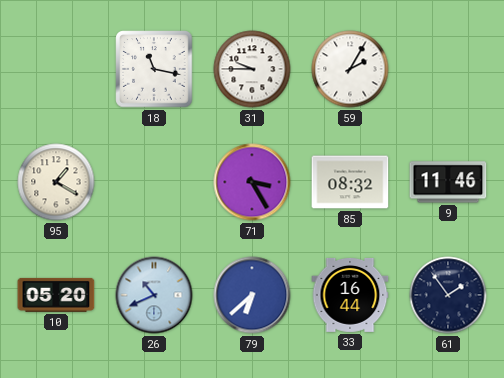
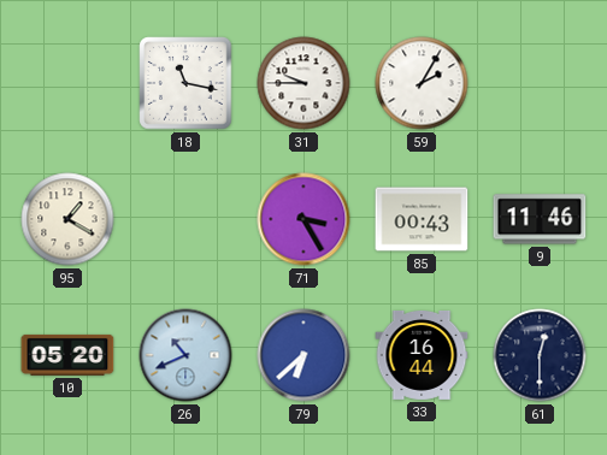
85: 08:32 -> 00:43
61: 1:54 -> 12:30
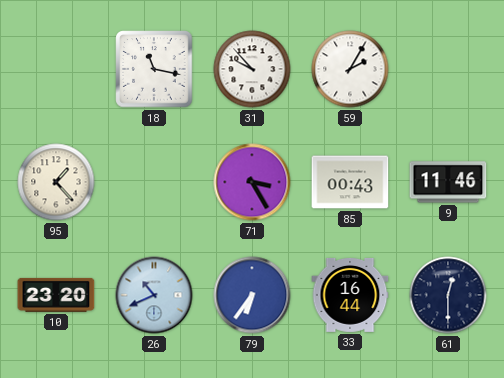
31: 9:45 -> 9:53
95: 1:20 -> 1:23
10: 05:20 -> 23:20
79: 6:38 -> 6:36
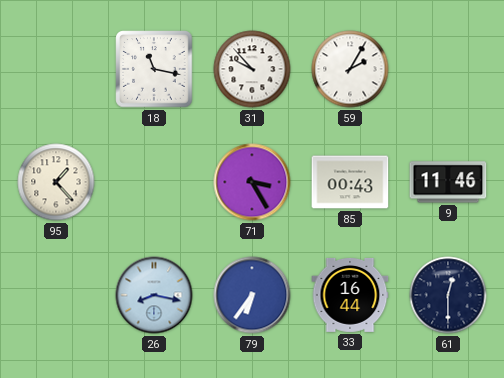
10: 23:20 -> none
26: 10:41 -> 8:17
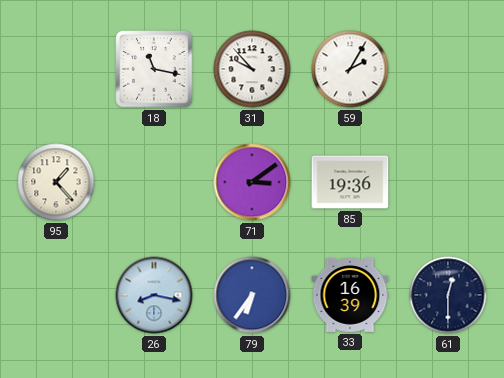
71: 3:25 -> 3:09
85: 00:43 -> 19:36
9: 11:46 -> none
33: 16:44 -> 16:39
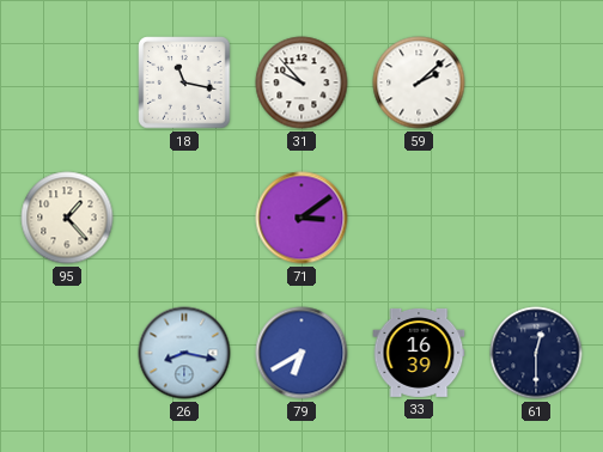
59: 2:05 -> 2:08
85: 19:36 -> none
79: 6:36 -> 6:40
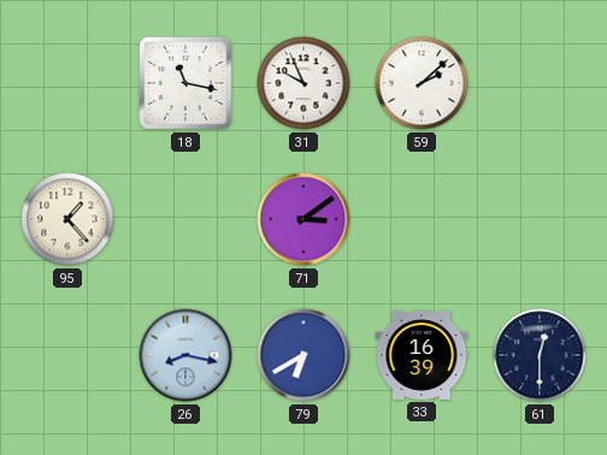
31: 9:53 -> 9:56
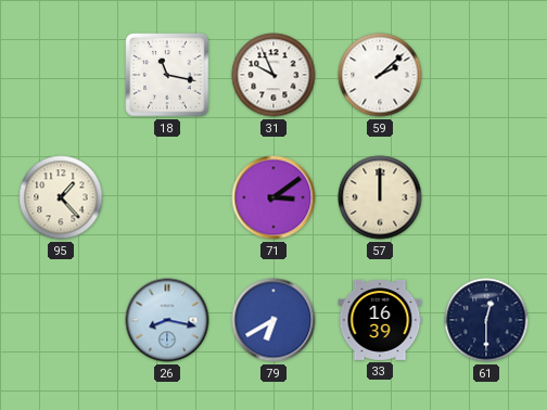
57: none -> 12:00
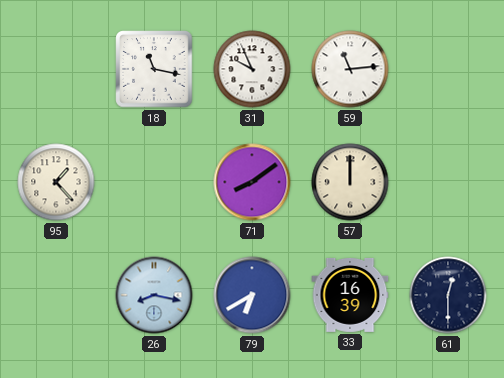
59: 2:08 -> 11:14
71: 3:09 -> 8:09
